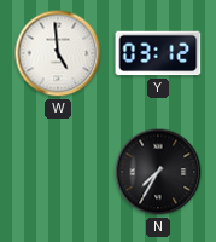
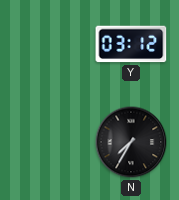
W: 4:59 -> none
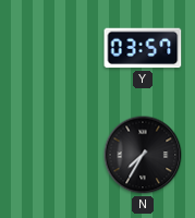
Y: 03:12 -> 03:57
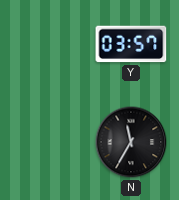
N: 7:35 -> 11:35
